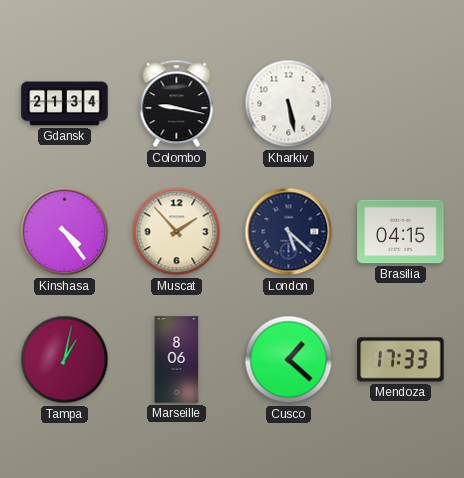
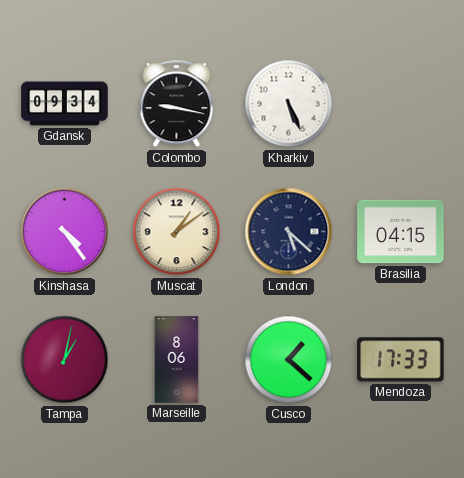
Gdansk: 21:34 -> 09:34
Kharkiv: 5:28 -> 5:26
Muscat: 1:53 -> 1:09
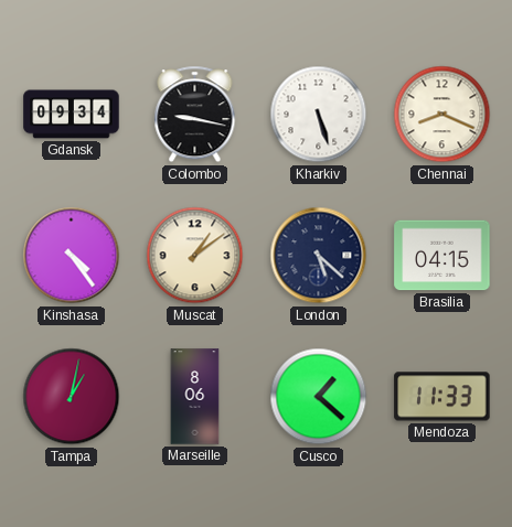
Kharkiv: 5:26 -> 5:27
Chennai: none -> 8:19
Mendoza: 17:33 -> 11:33
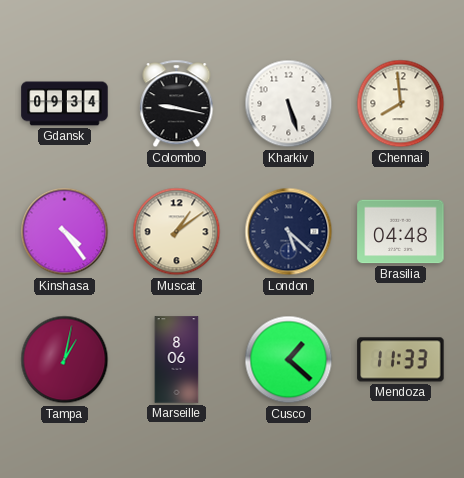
Chennai: 8:19 -> 7:59
Brasilia: 04:15 -> 04:48
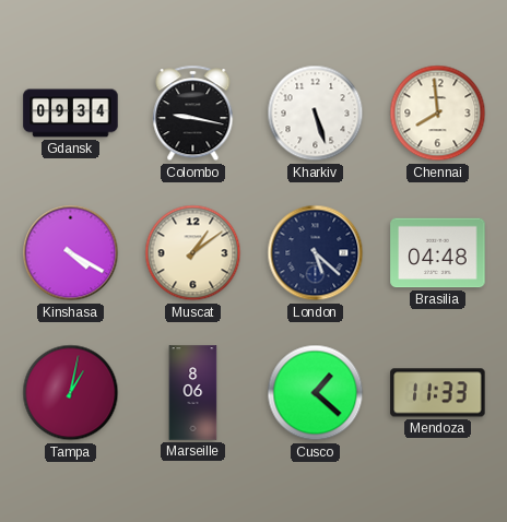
Kinshasa: 4:24 -> 4:20
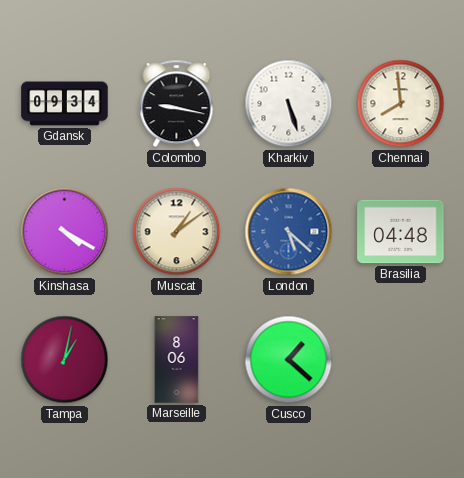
London dial: navy -> blue
Mendoza: 11:33 -> none
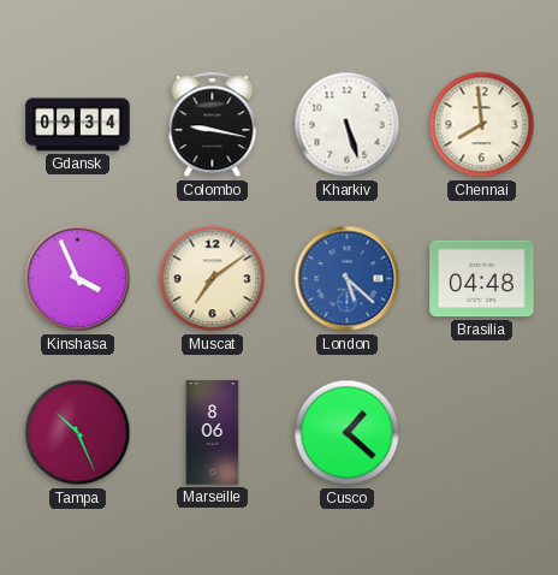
Kinshasa: 4:20 -> 3:56
Muscat: 1:09 -> 7:09
Tampa: 1:02 -> 10:26
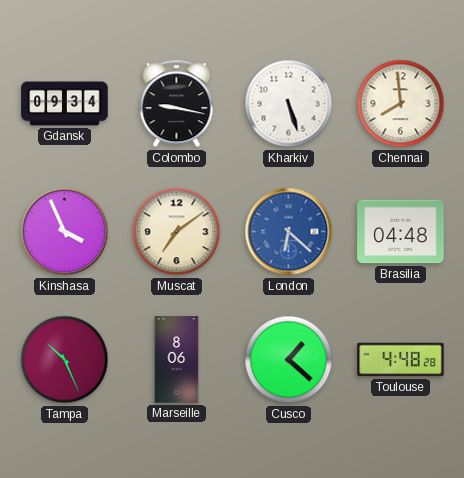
London: 5:22 -> 6:22
Toulouse: none -> 4:48
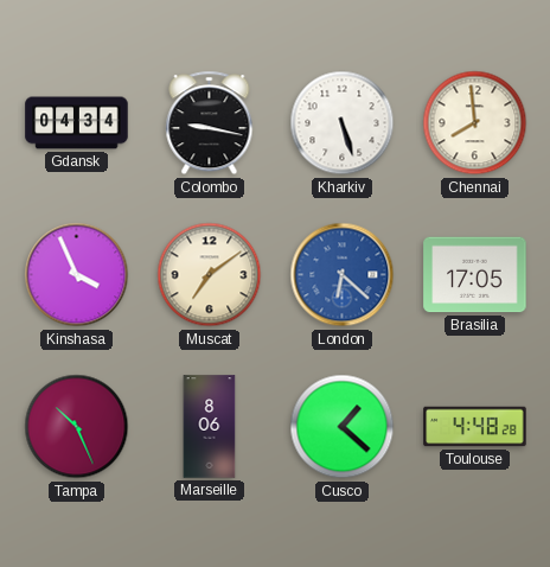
Gdansk: 09:34 -> 04:34
Brasilia: 04:48 -> 17:05
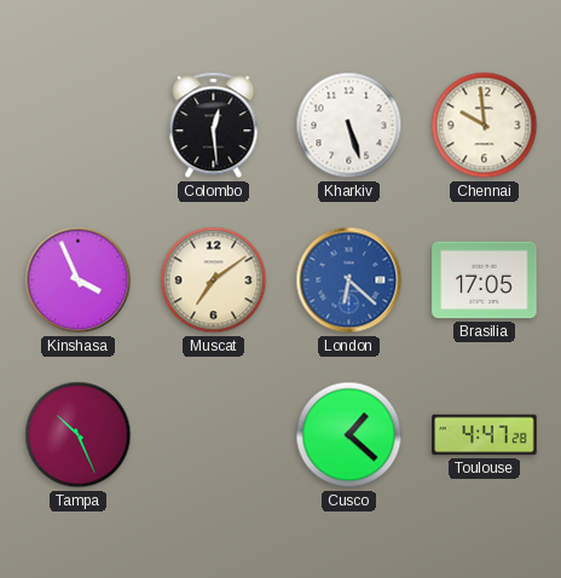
Gdansk: 04:34 -> none
Colombo: 9:17 -> 12:29
Chennai: 7:59 -> 9:59
Marseille: 8:06 -> none
Toulouse: 4:48 -> 4:47
